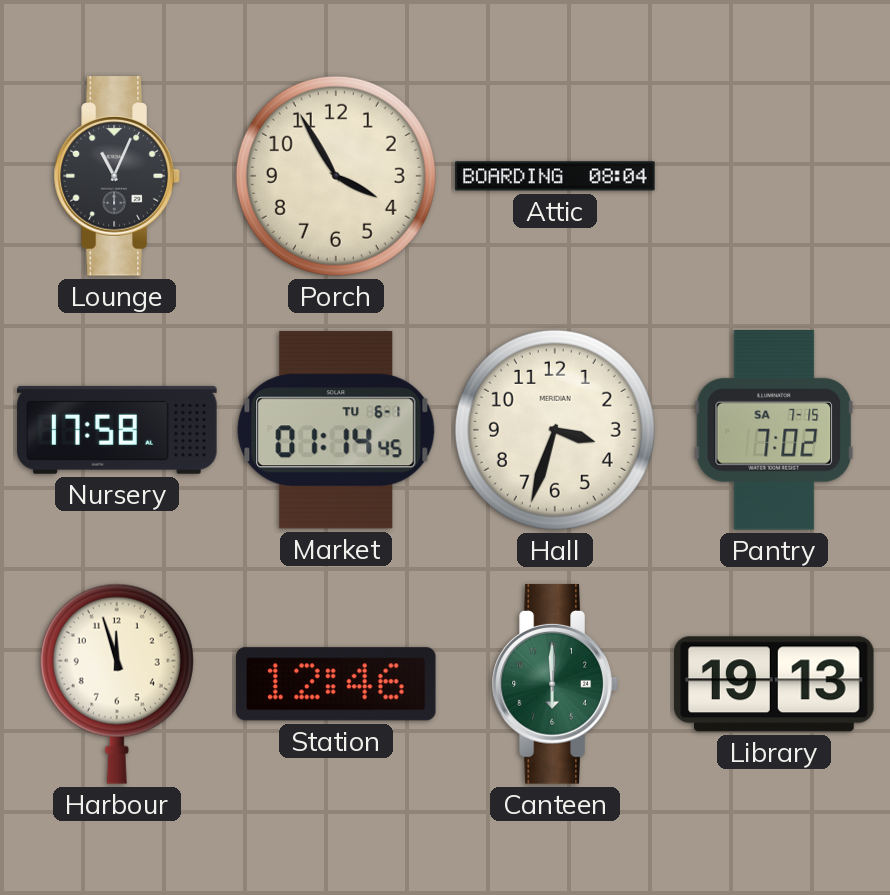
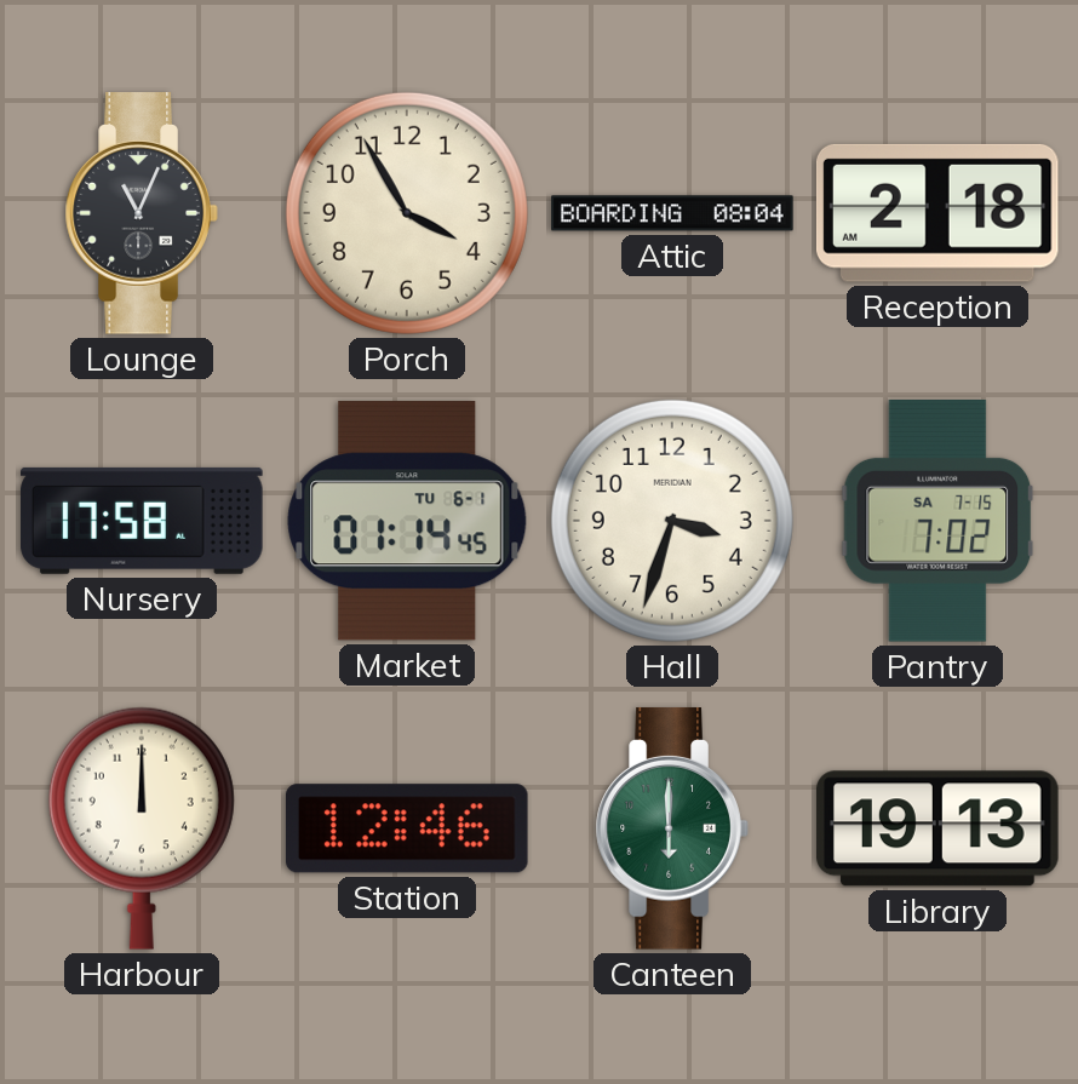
Reception: none -> 2:18
Harbour: 11:57 -> 12:00
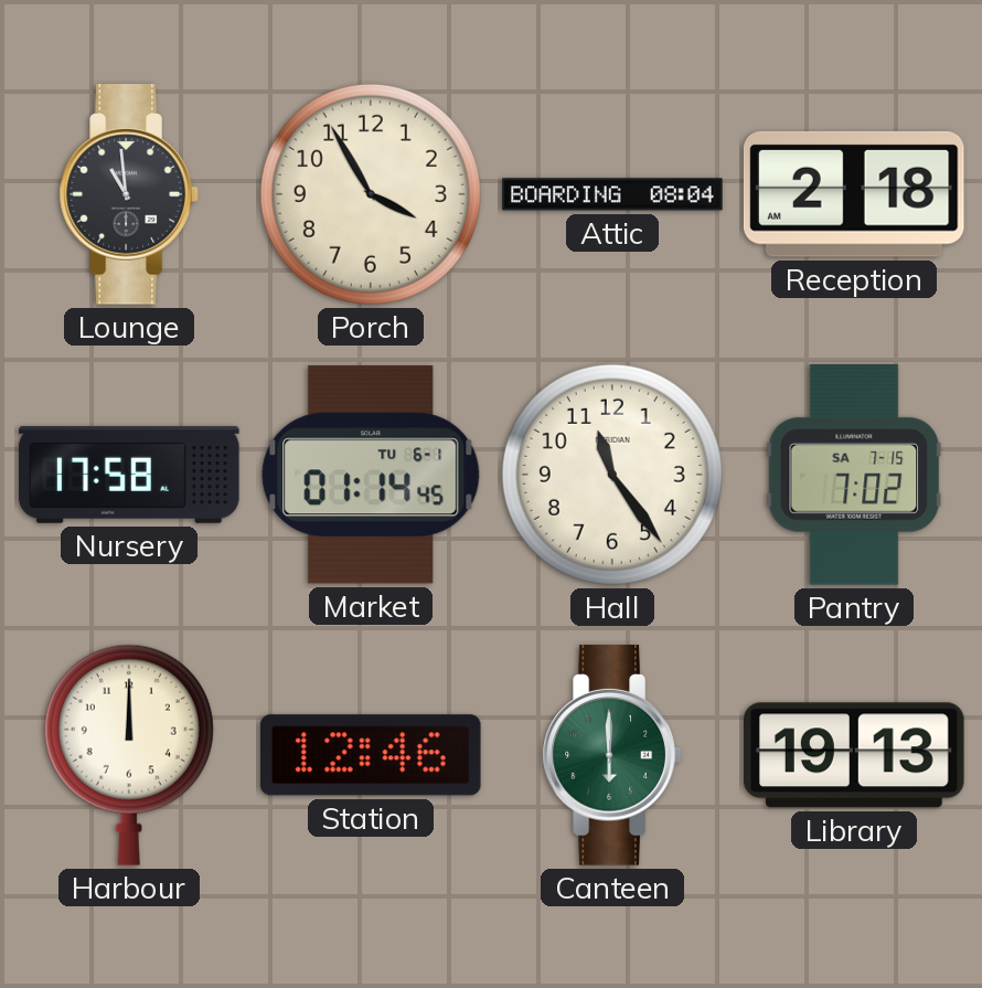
Lounge: 11:04 -> 10:59
Hall: 3:33 -> 11:24
